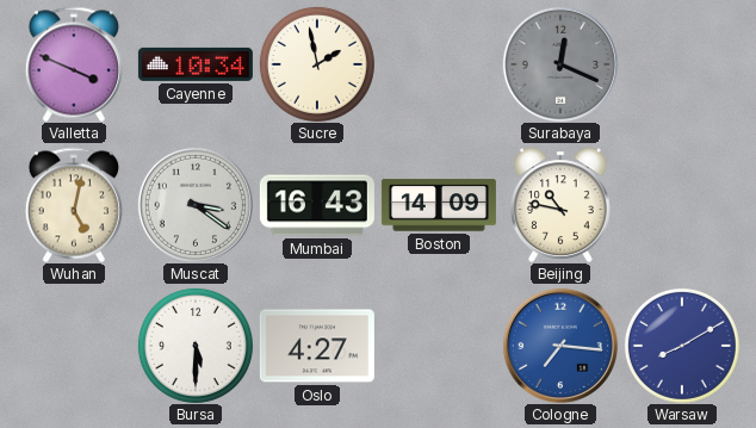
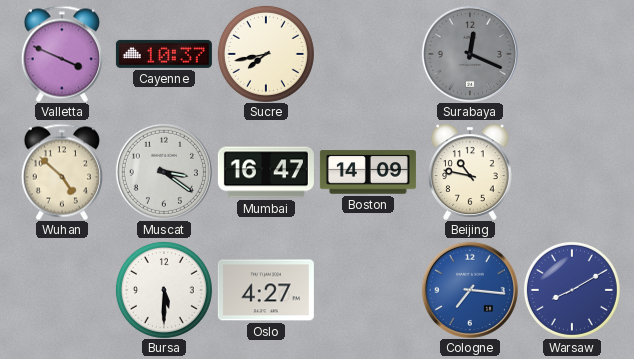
Cayenne: 10:34 -> 10:37
Sucre: 1:58 -> 7:43
Wuhan: 5:02 -> 4:52
Mumbai: 16:43 -> 16:47
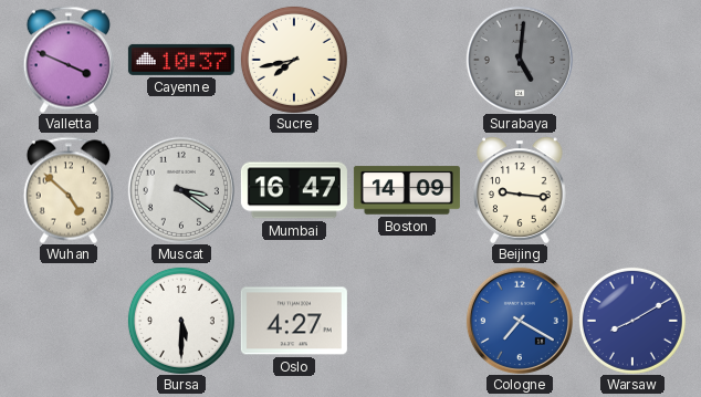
Surabaya: 12:19 -> 5:01
Beijing: 10:47 -> 9:16
Cologne: 7:16 -> 7:20
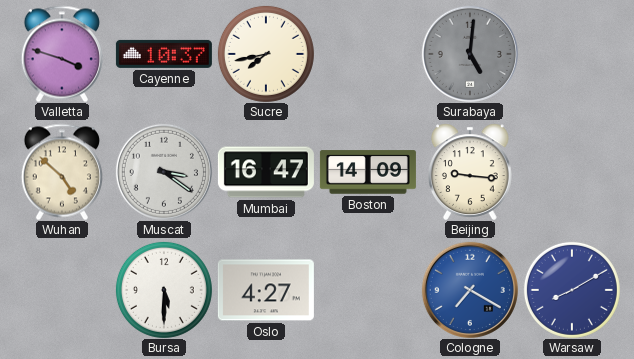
Valletta: 3:49 -> 3:48
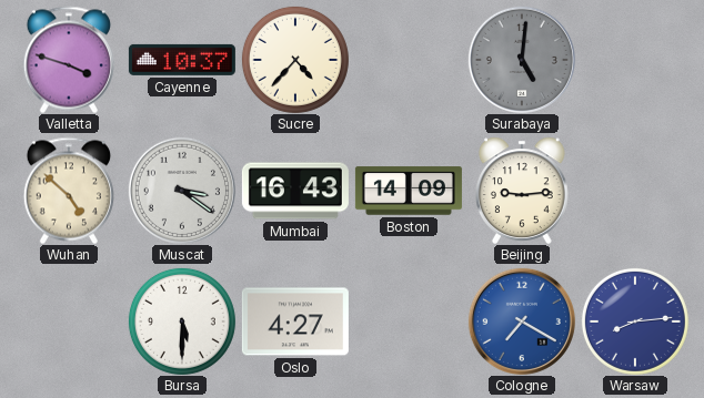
Sucre: 7:43 -> 4:37
Mumbai: 16:47 -> 16:43
Beijing: 9:16 -> 9:14
Warsaw: 8:10 -> 8:14
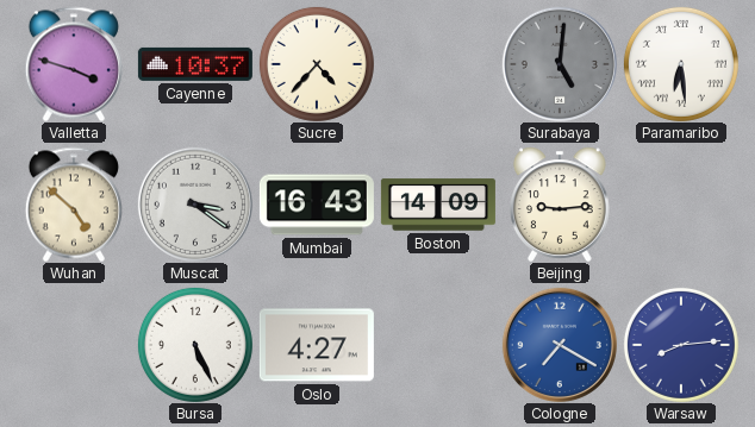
Paramaribo: none -> 6:29
Bursa: 5:30 -> 5:26
